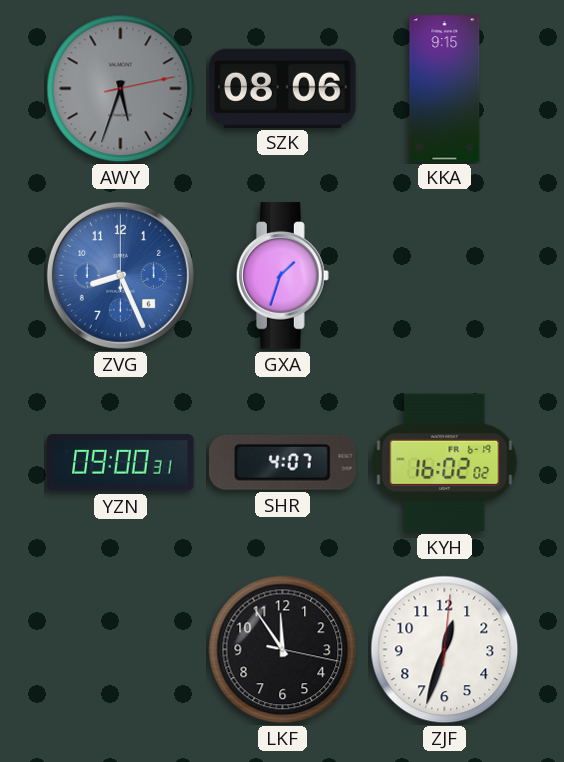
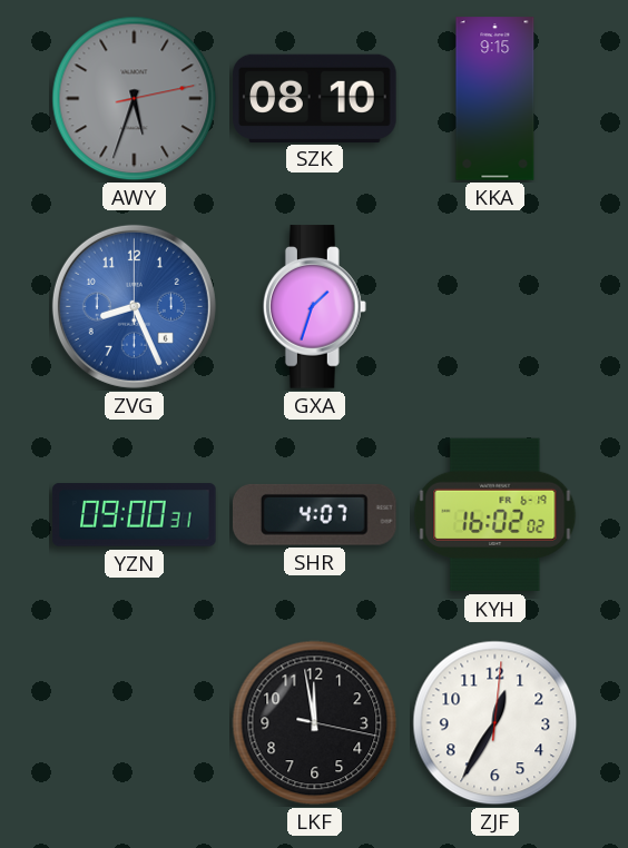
SZK: 08:06 -> 08:10
LKF: 11:54 -> 11:58
ZJF: 12:33 -> 12:35
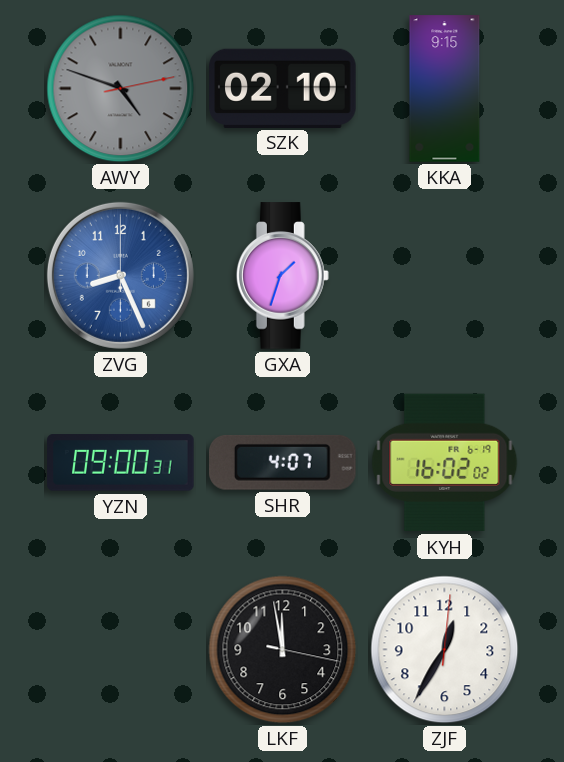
AWY: 5:33 -> 4:48
SZK: 08:10 -> 02:10
